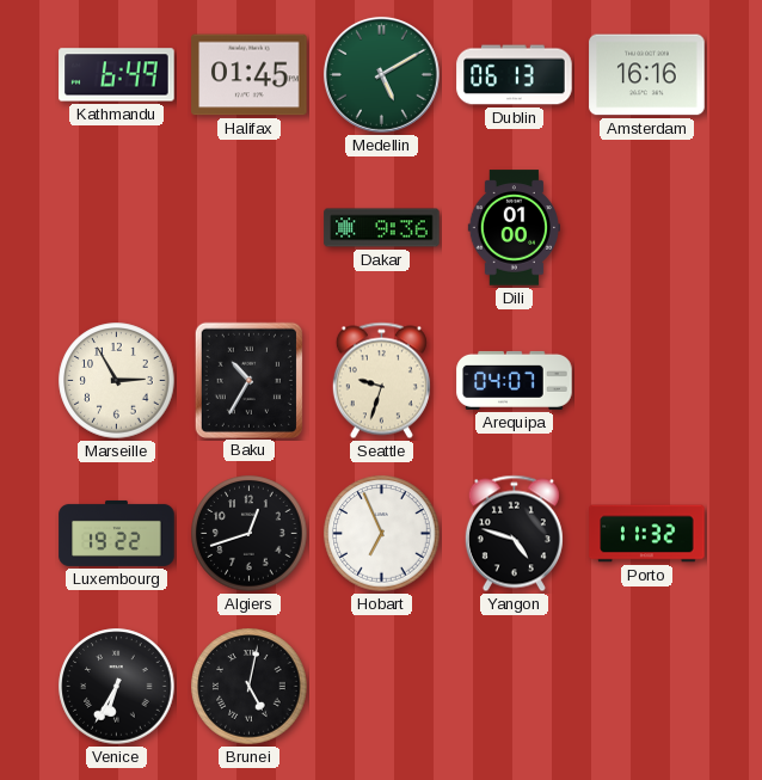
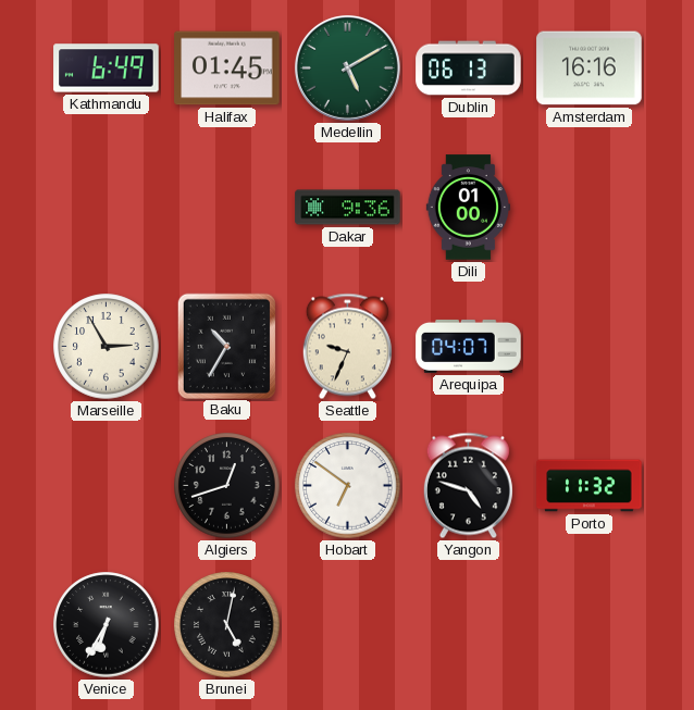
Seattle: 9:33 -> 9:34
Luxembourg: 19:22 -> none
Hobart: 6:56 -> 6:51
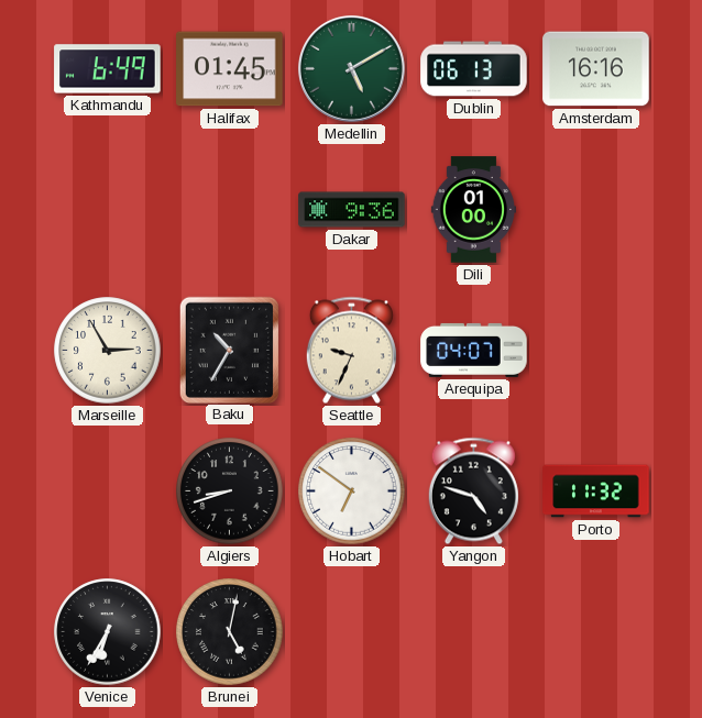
Algiers: 12:42 -> 8:42
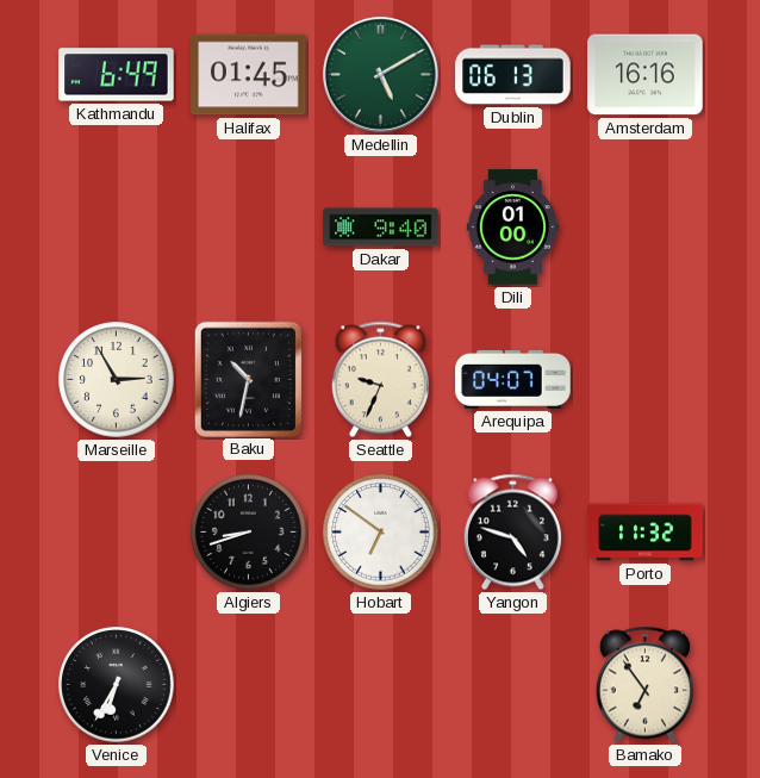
Dakar: 9:36 -> 9:40
Baku: 10:35 -> 10:32
Brunei: 5:02 -> none
Bamako: none -> 6:54
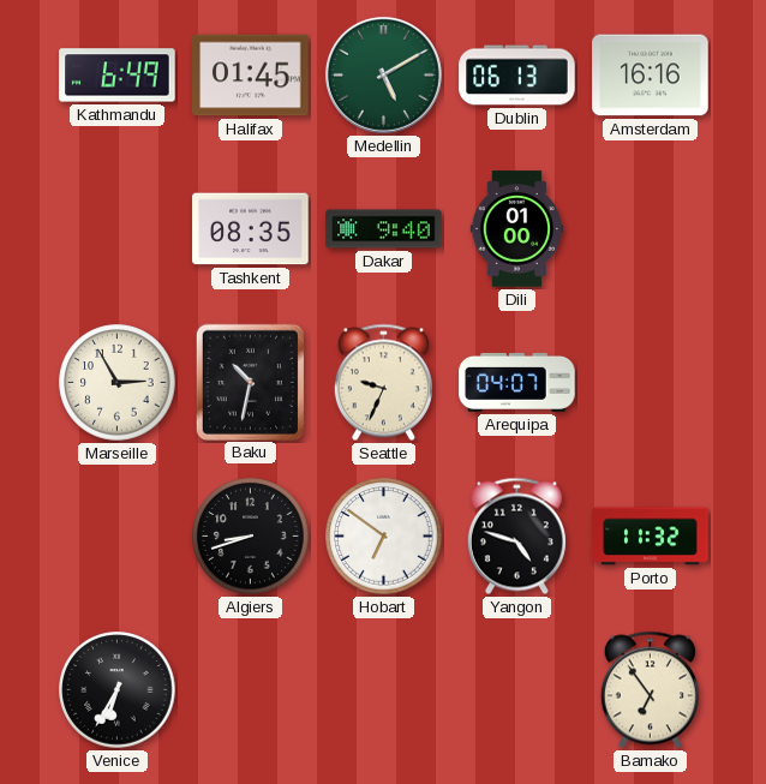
Tashkent: none -> 08:35
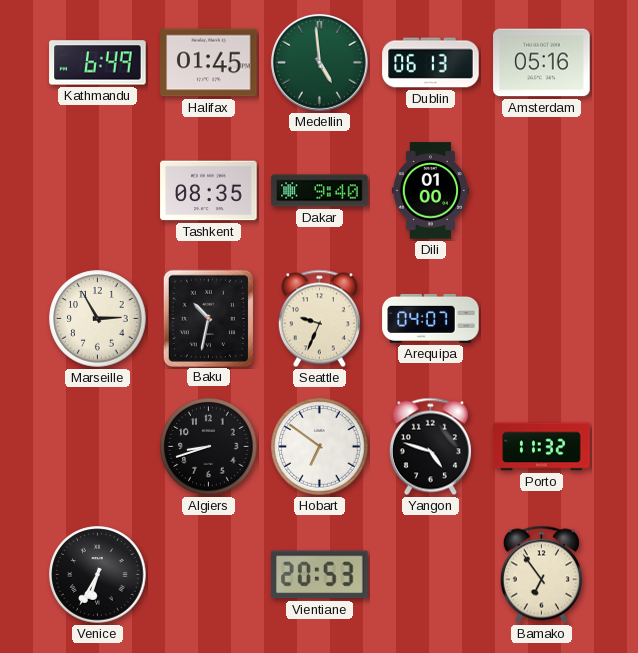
Medellin: 5:10 -> 4:59
Amsterdam: 16:16 -> 05:16
Vientiane: none -> 20:53
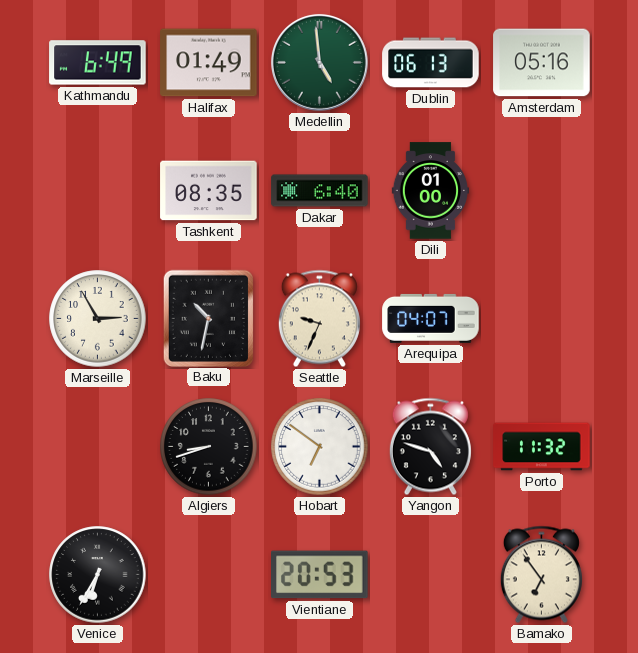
Halifax: 01:45 -> 01:49
Dakar: 9:40 -> 6:40
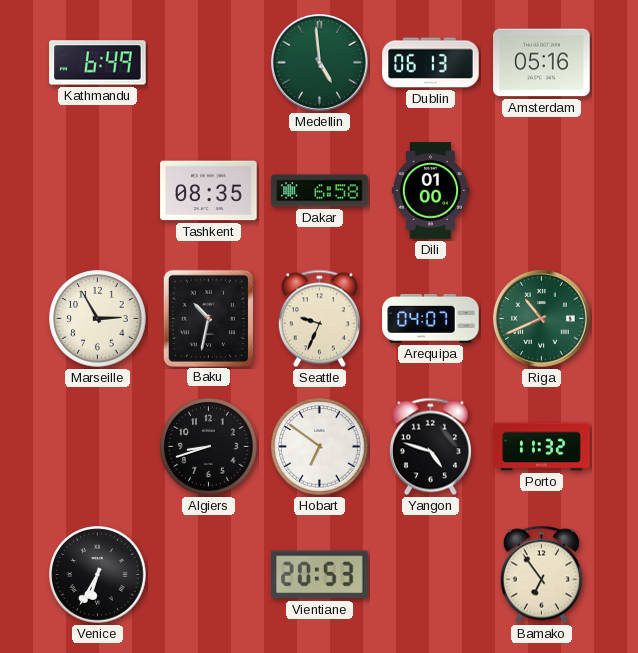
Halifax: 01:49 -> none
Dakar: 6:40 -> 6:58
Riga: none -> 10:41
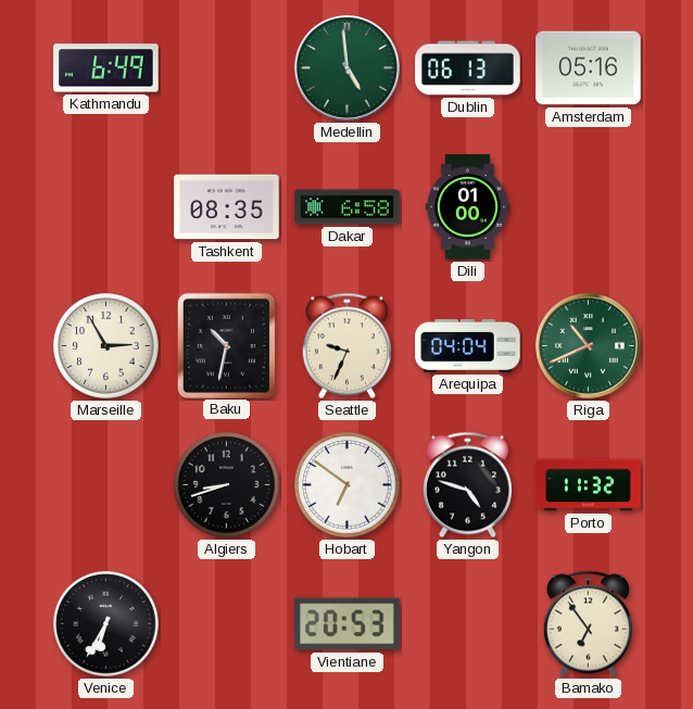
Arequipa: 04:07 -> 04:04
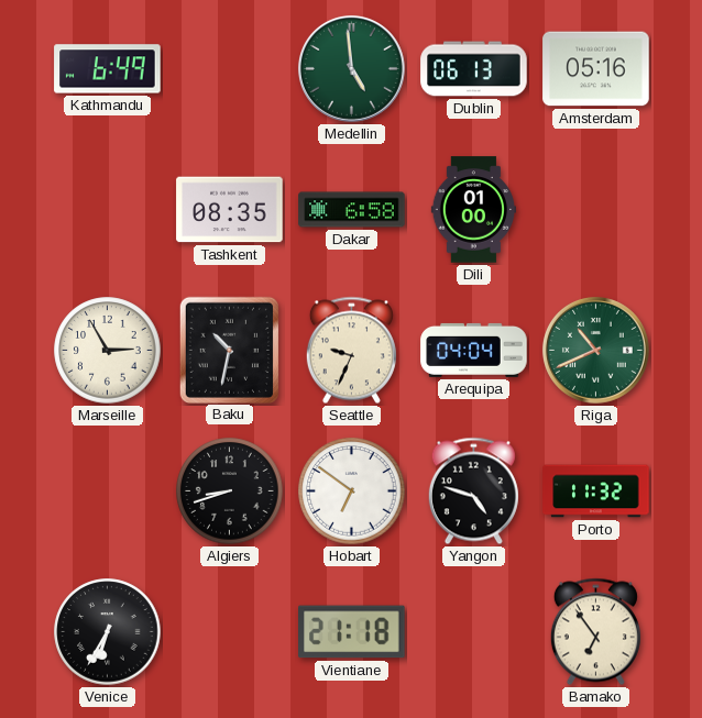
Vientiane: 20:53 -> 21:18
